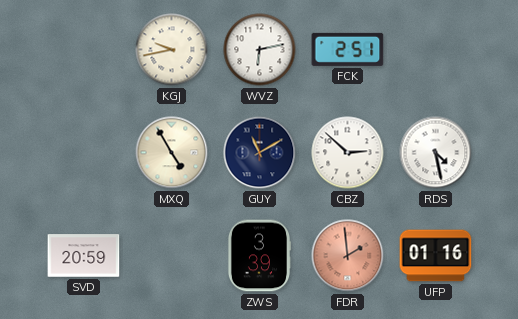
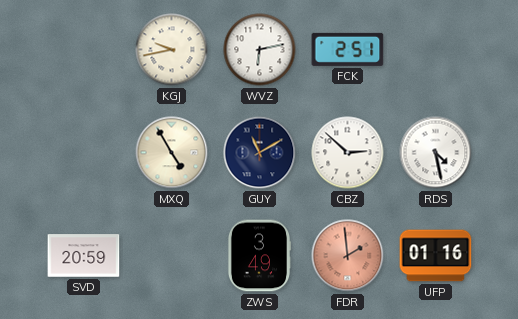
ZWS: 3:39 -> 3:49
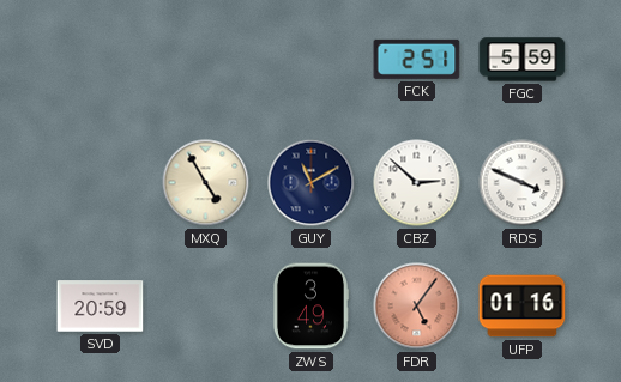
KGJ: 9:43 -> none
WVZ: 6:13 -> none
FGC: none -> 5:59
RDS: 4:28 -> 3:49
FDR: 1:59 -> 5:06
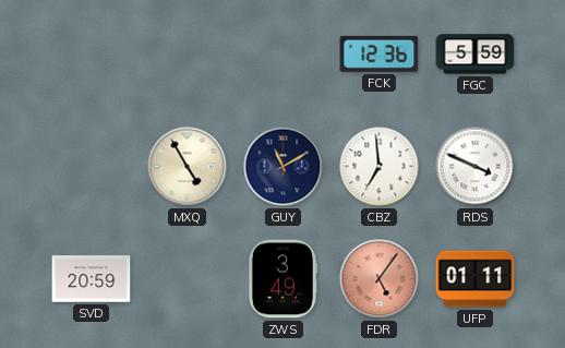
FCK: 2:51 -> 12:36
CBZ: 2:52 -> 6:59
UFP: 01:16 -> 01:11
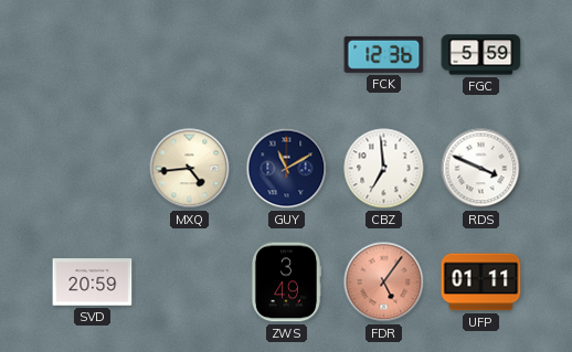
MXQ: 4:55 -> 4:44
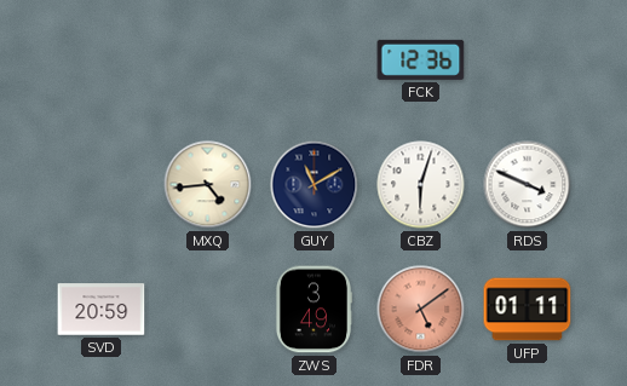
FGC: 5:59 -> none
CBZ: 6:59 -> 6:03
FDR: 5:06 -> 5:09
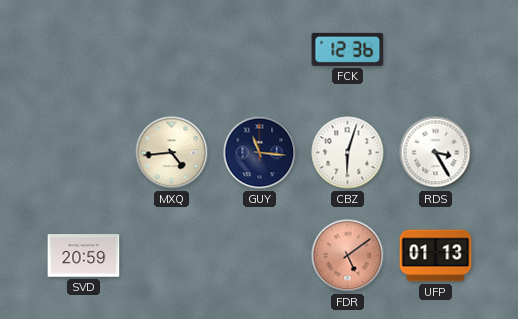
GUY: 11:10 -> 11:16
RDS: 3:49 -> 3:25
ZWS: 3:49 -> none
UFP: 01:11 -> 01:13
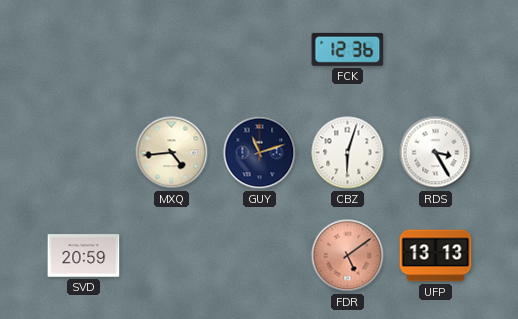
GUY: 11:16 -> 11:12
UFP: 01:13 -> 13:13
